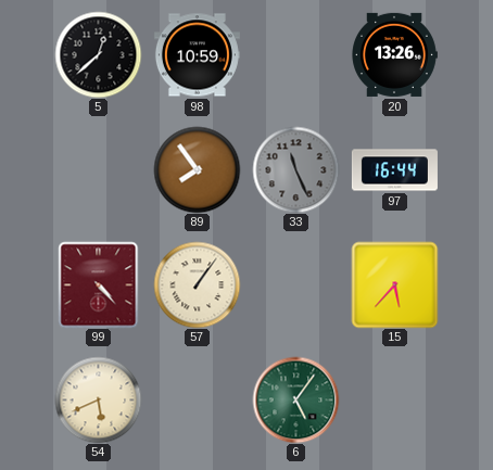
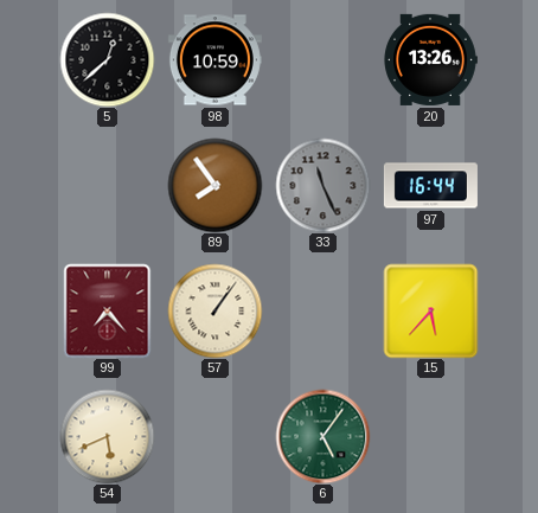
99: 4:23 -> 7:23
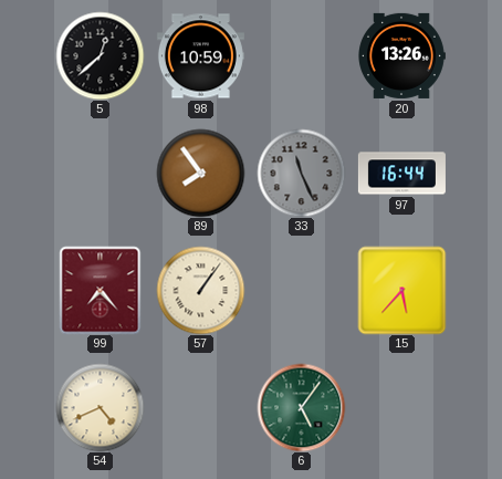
54: 5:41 -> 4:41
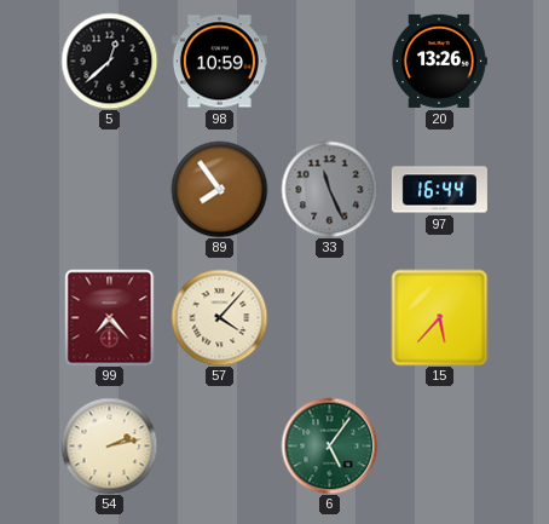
57: 1:06 -> 4:07
54: 4:41 -> 2:13
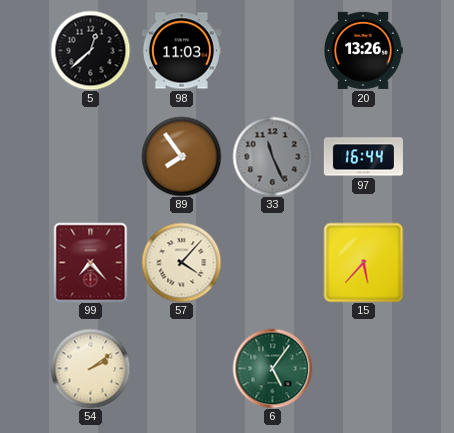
98: 10:59 -> 11:03
54: 2:13 -> 2:09
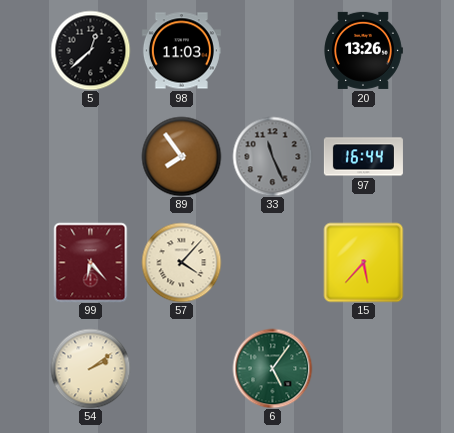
99: 7:23 -> 6:23
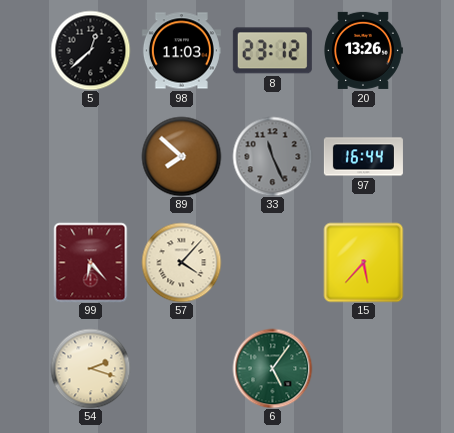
8: none -> 23:12
89: 7:54 -> 7:52
54: 2:09 -> 2:18
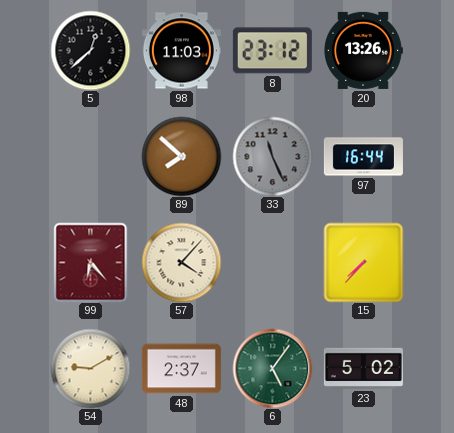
15: 5:37 -> 7:37
54: 2:18 -> 9:10
48: none -> 2:37
23: none -> 5:02
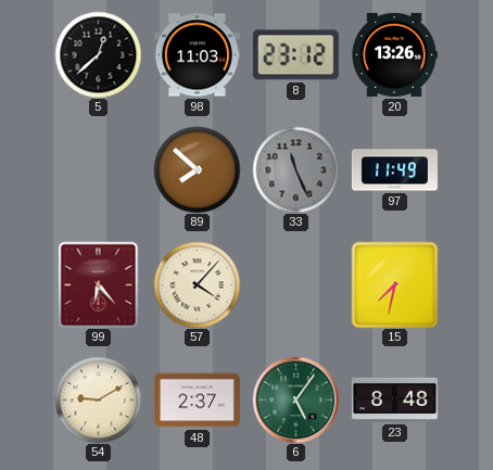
97: 16:44 -> 11:49
15: 7:37 -> 7:32
23: 5:02 -> 8:48
